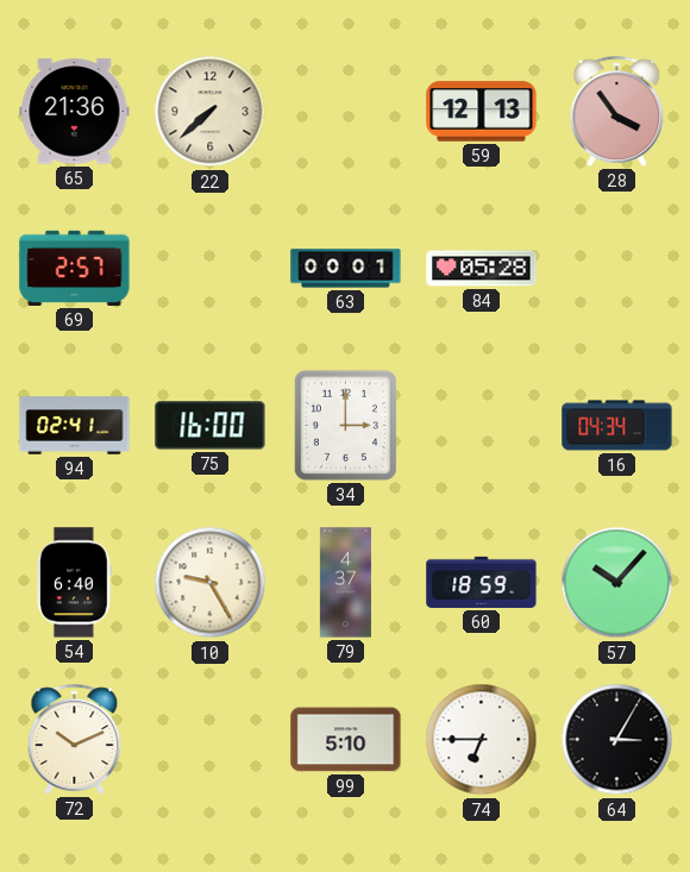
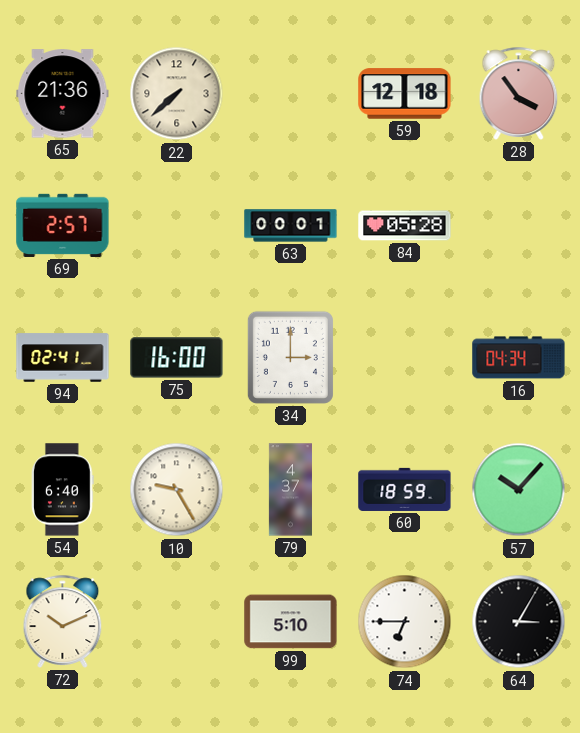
59: 12:13 -> 12:18
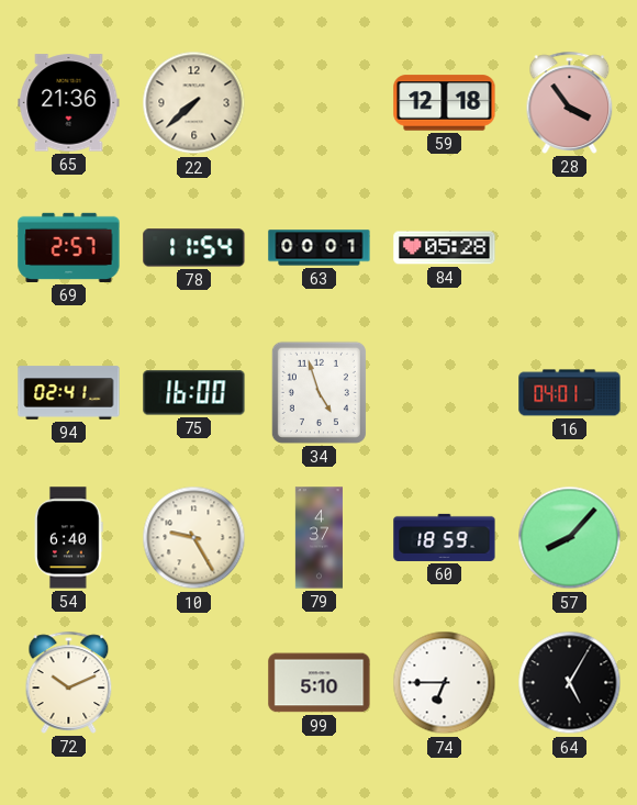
78: none -> 11:54
34: 3:00 -> 4:57
16: 04:34 -> 04:01
57: 10:07 -> 8:07
64: 3:05 -> 5:05
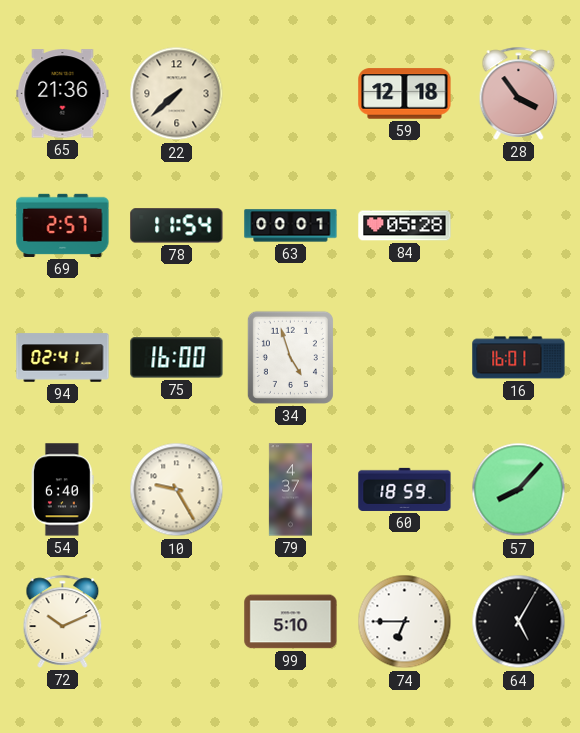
16: 04:01 -> 16:01
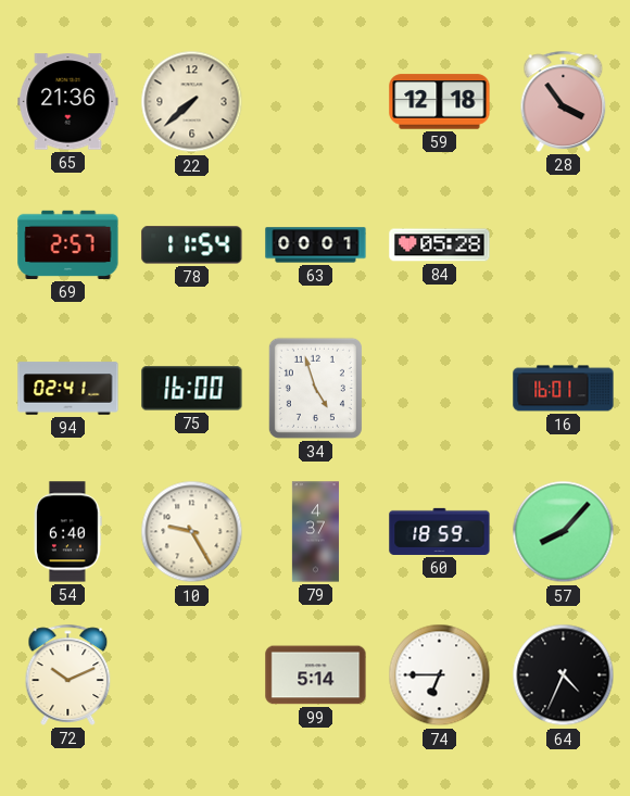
99: 5:10 -> 5:14
64: 5:05 -> 4:34
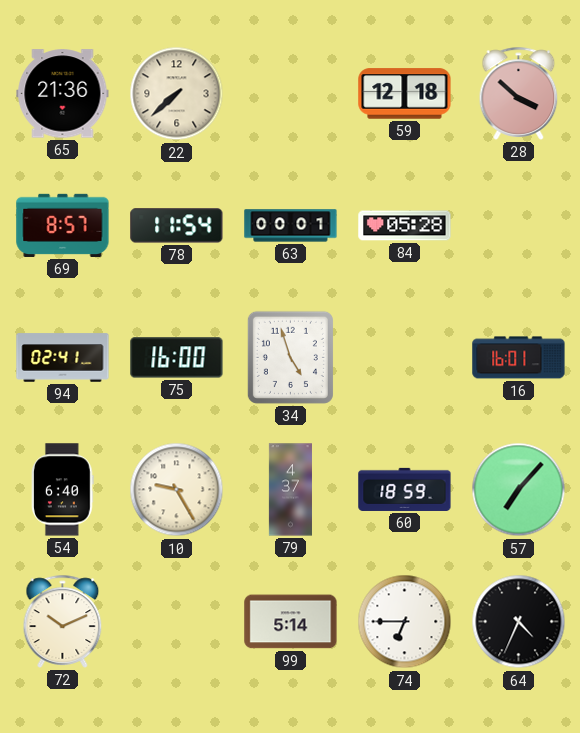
28: 3:54 -> 3:52
69: 2:57 -> 8:57
57: 8:07 -> 7:07
